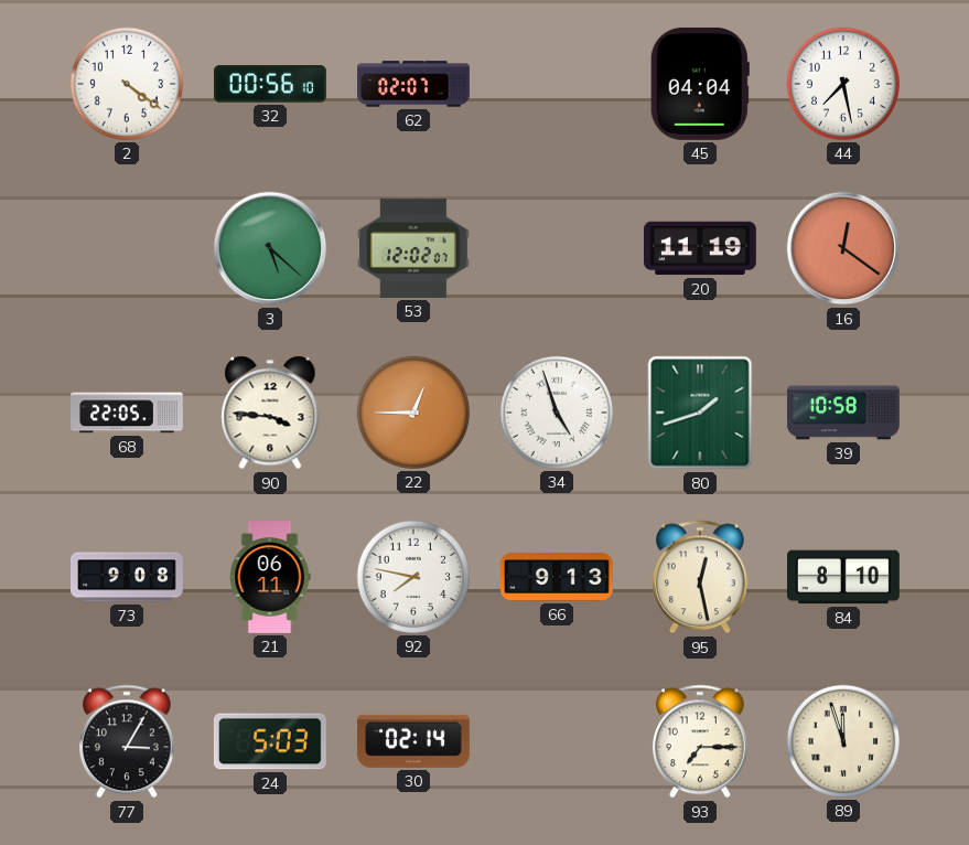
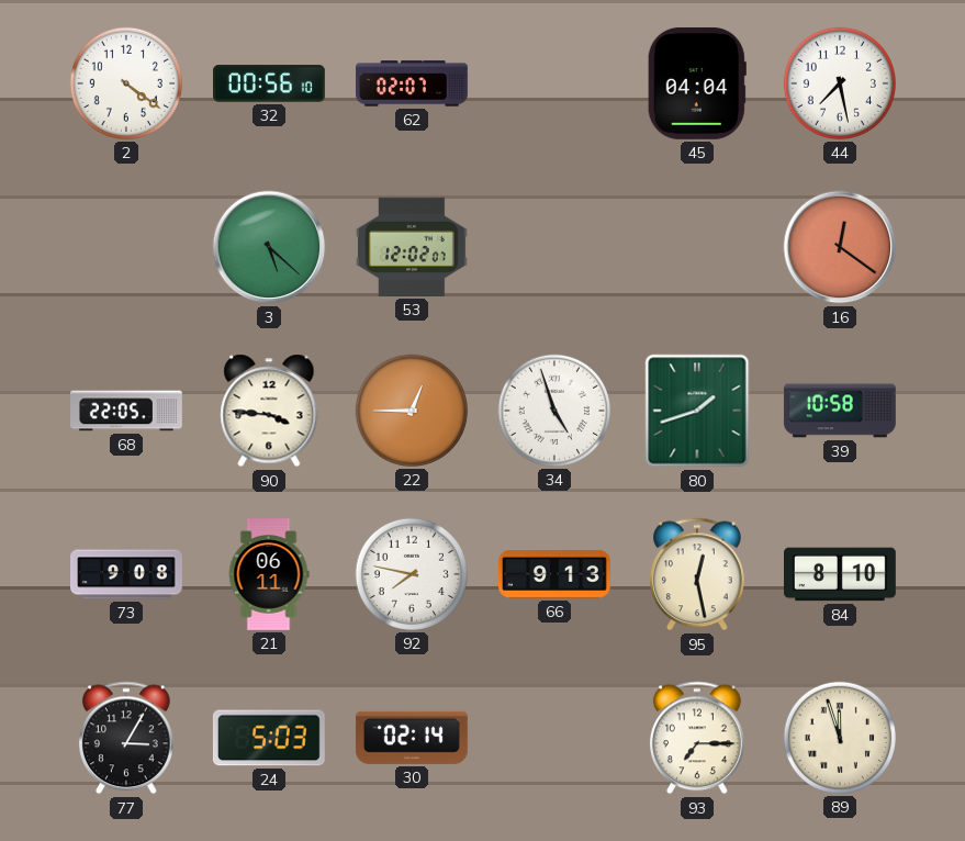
20: 11:19 -> none
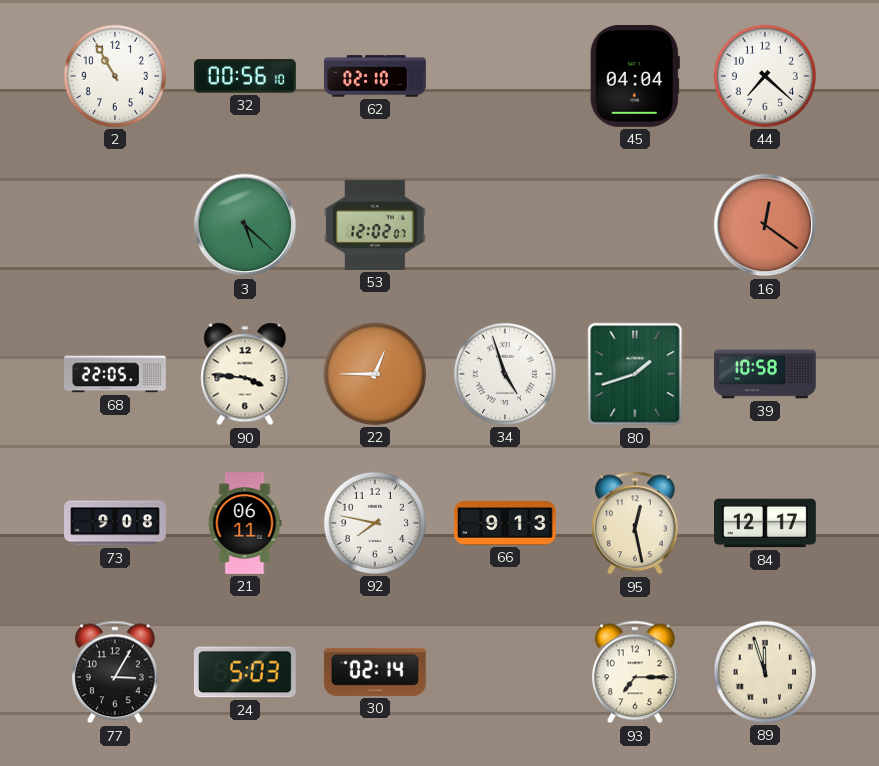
2: 4:21 -> 10:55
62: 02:07 -> 02:10
44: 7:28 -> 7:22
84: 8:10 -> 12:17
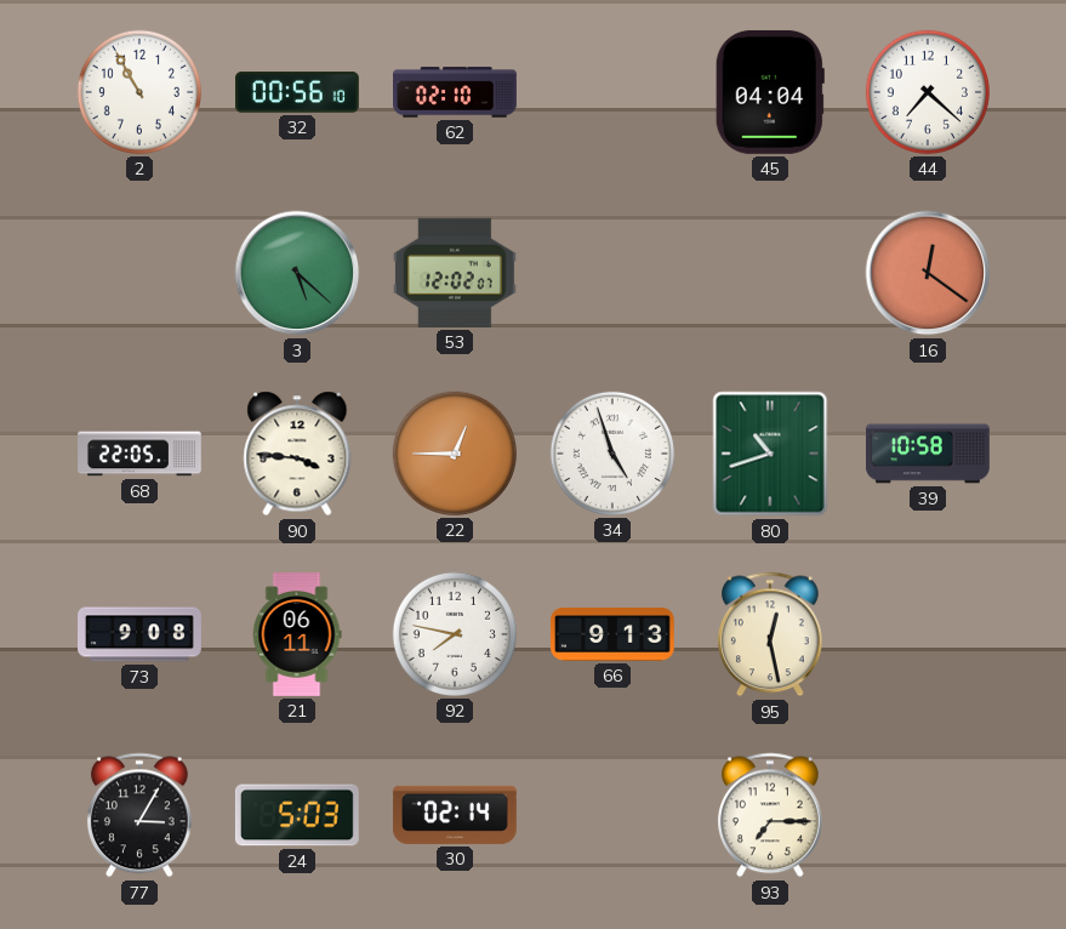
80: 1:42 -> 10:42
84: 12:17 -> none
89: 11:57 -> none
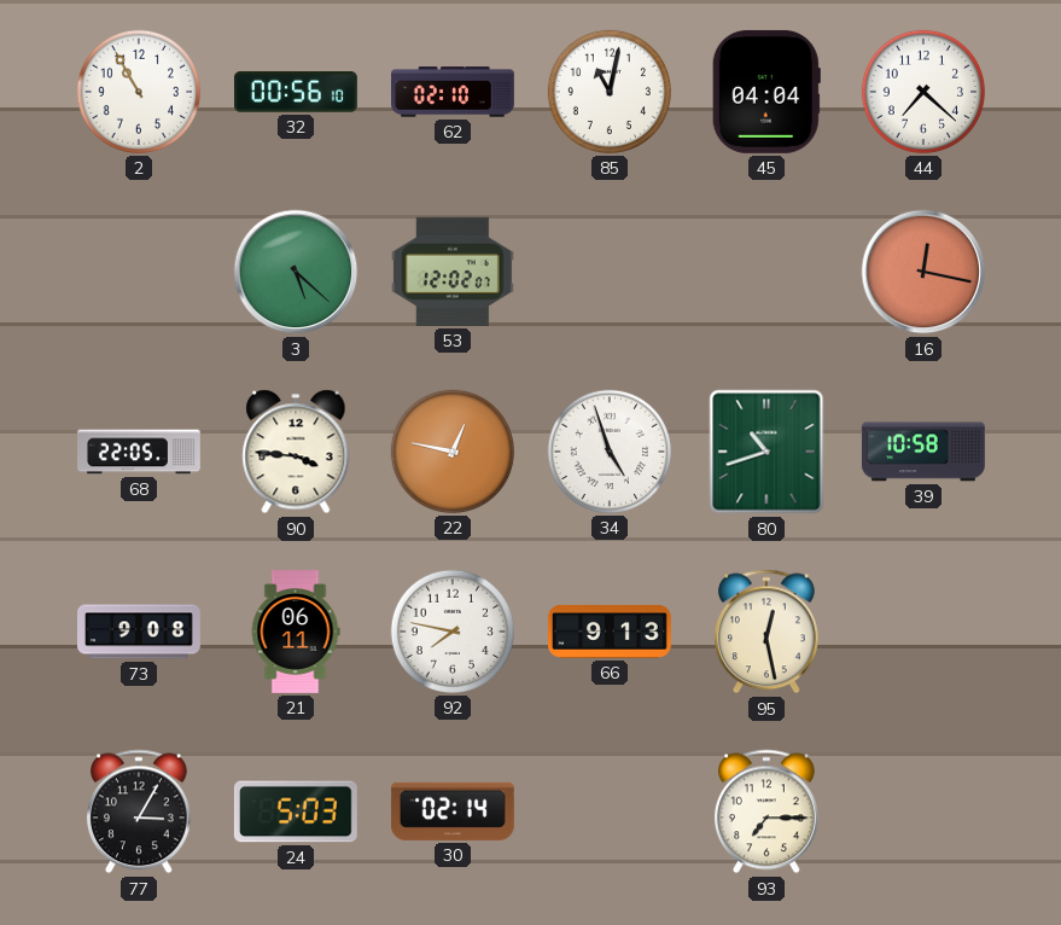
85: none -> 11:02
16: 12:21 -> 12:17
22: 12:45 -> 12:47
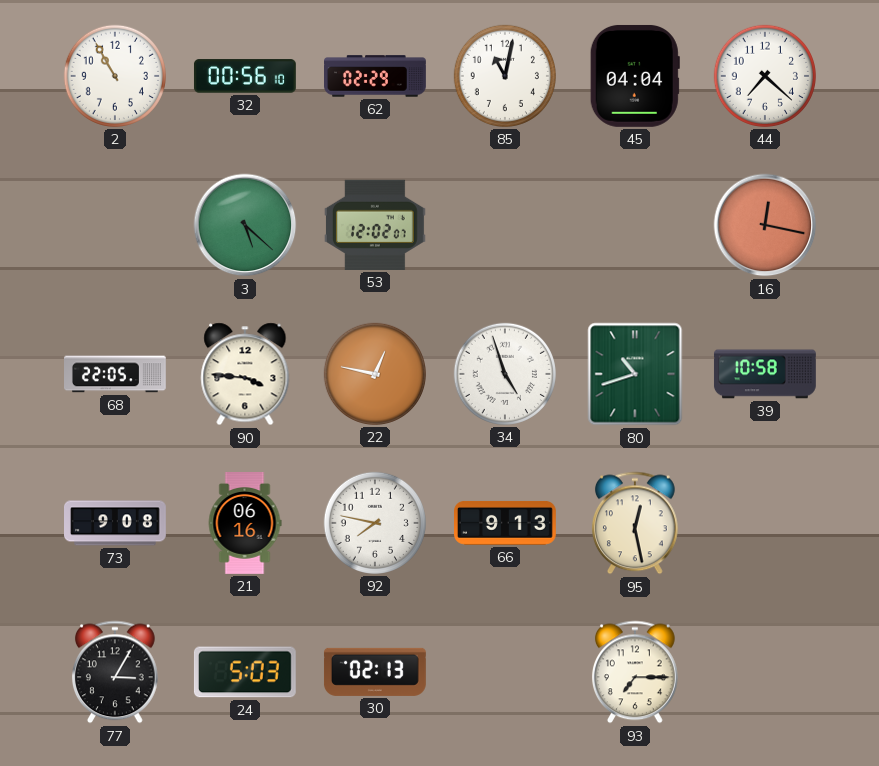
62: 02:10 -> 02:29
21: 06:11 -> 06:16
30: 02:14 -> 02:13
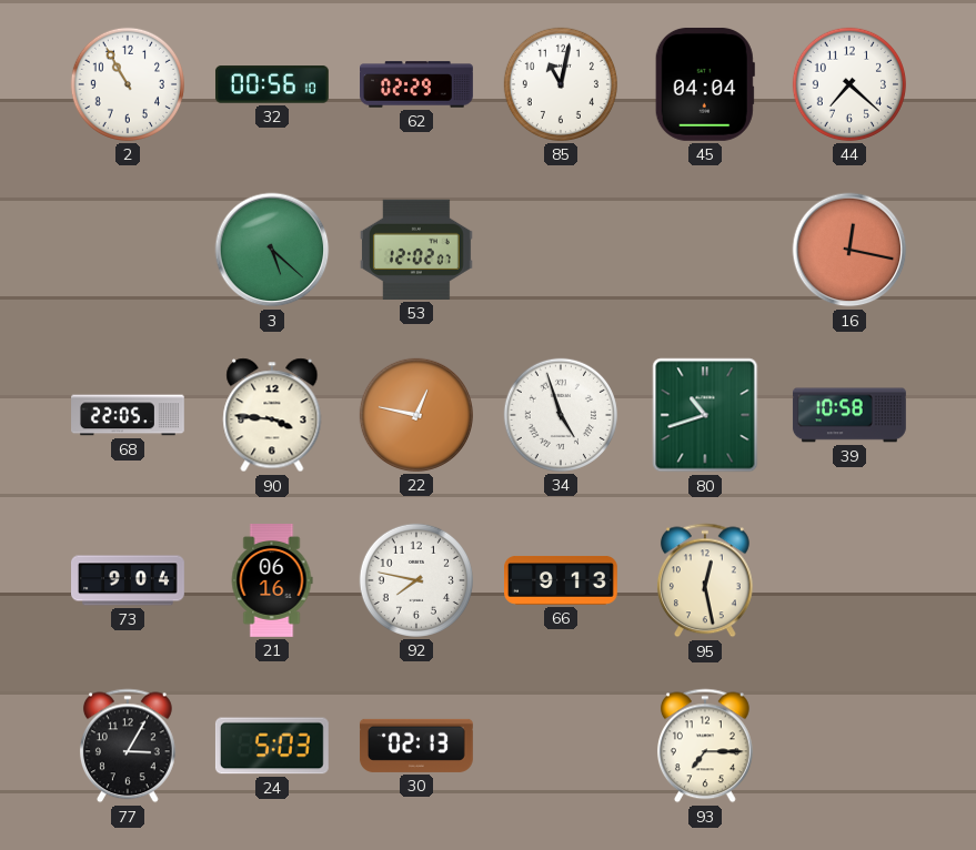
73: 9:08 -> 9:04
